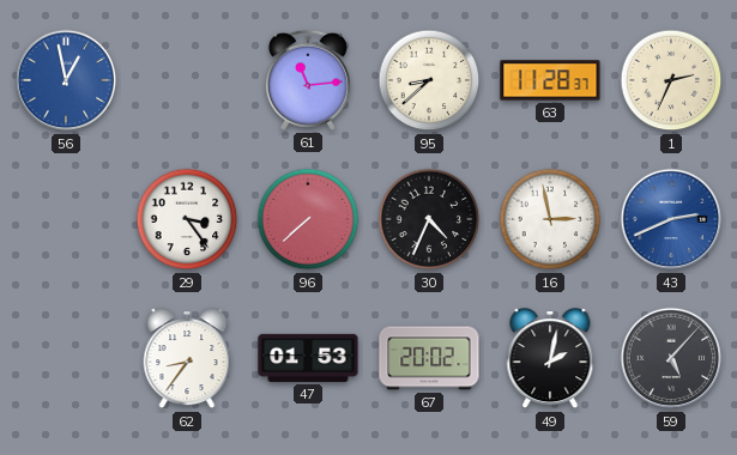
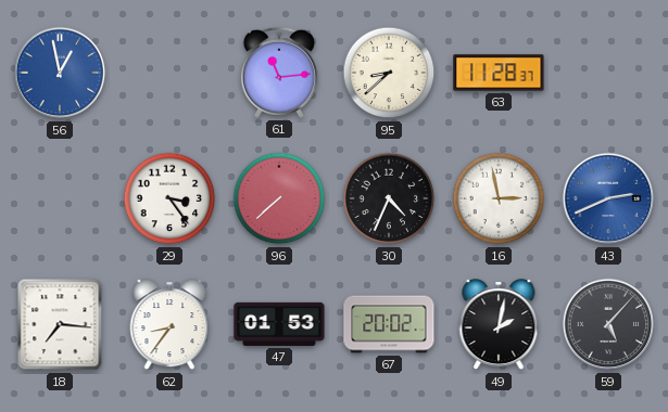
1: 2:34 -> none
18: none -> 7:16
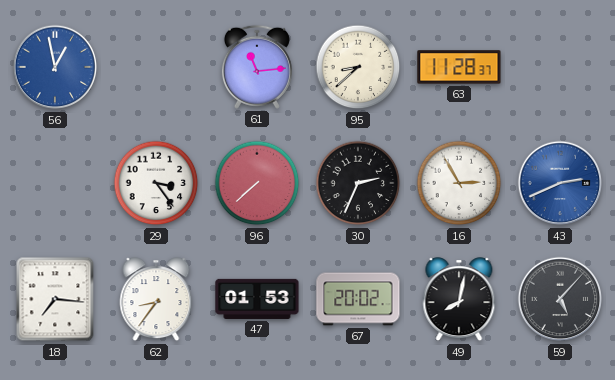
30: 4:34 -> 2:34
16: 2:58 -> 2:55
49: 2:02 -> 8:02
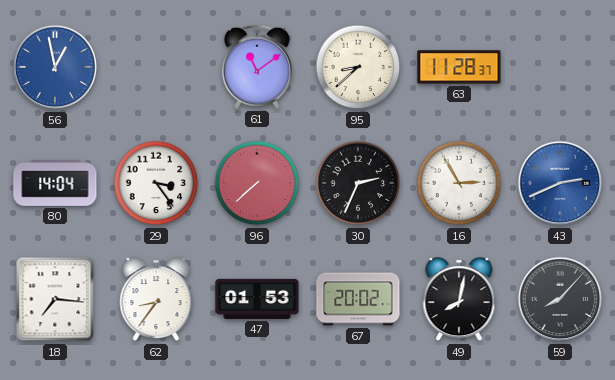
61: 11:14 -> 11:09
80: none -> 14:04
59: 5:07 -> 8:07
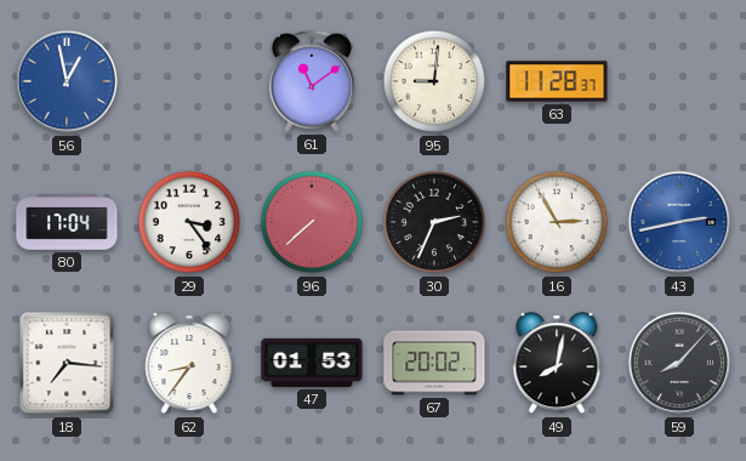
95: 8:38 -> 9:01
80: 14:04 -> 17:04
43: 2:41 -> 2:43
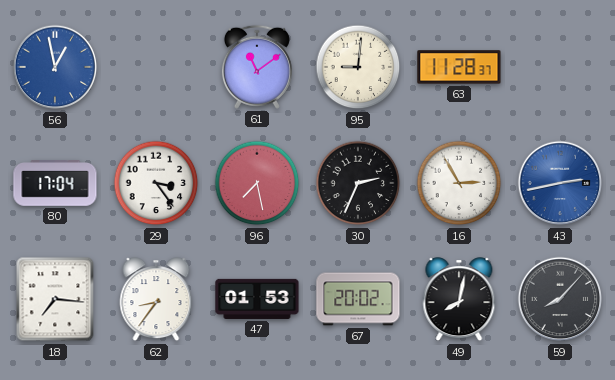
96: 7:38 -> 7:28
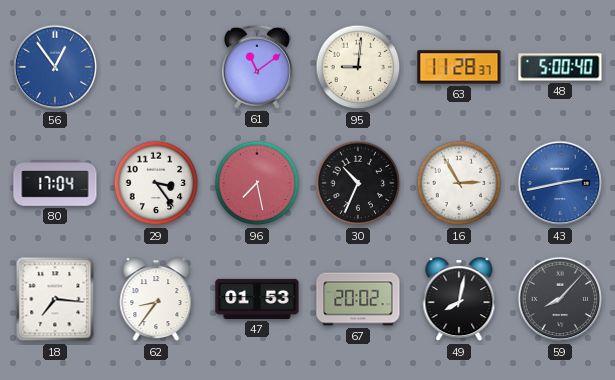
56: 12:58 -> 12:54
48: none -> 5:00
30: 2:34 -> 10:34
